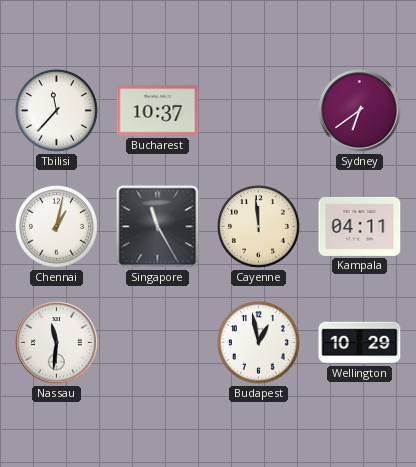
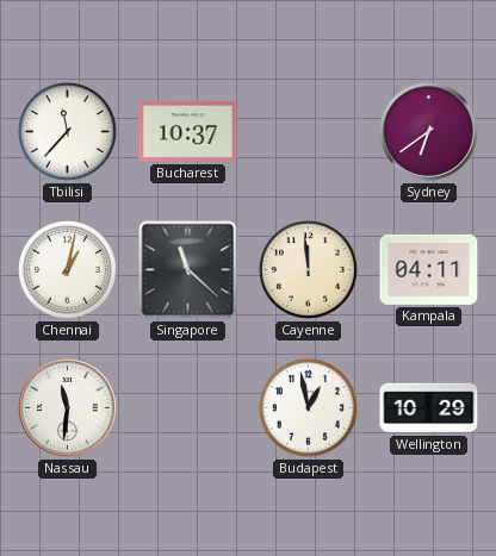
Singapore: 11:25 -> 11:22
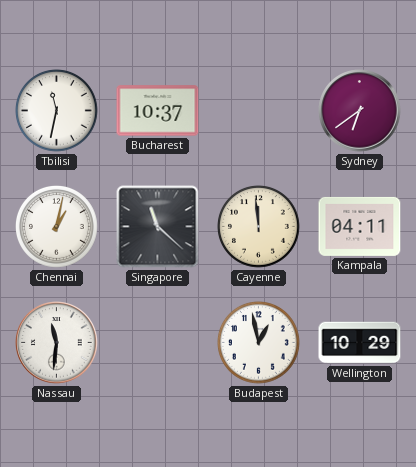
Tbilisi: 11:37 -> 11:32
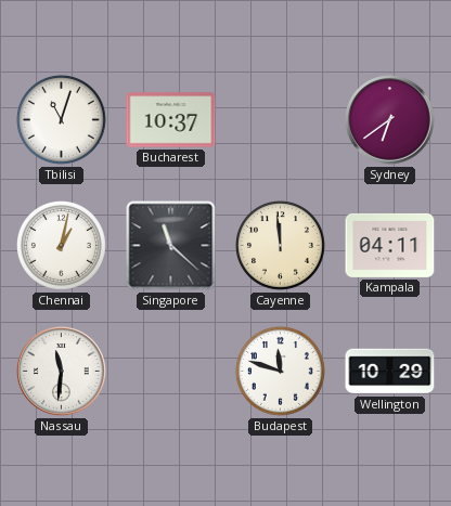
Tbilisi: 11:32 -> 11:03
Budapest: 12:58 -> 11:48
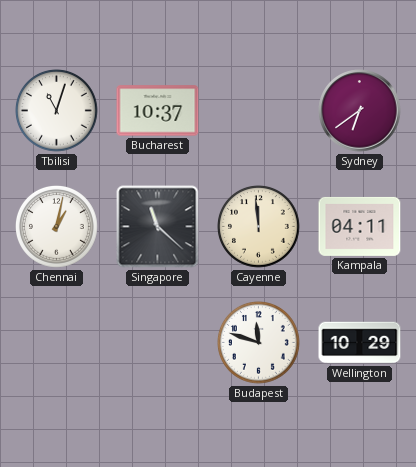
Nassau: 11:31 -> none
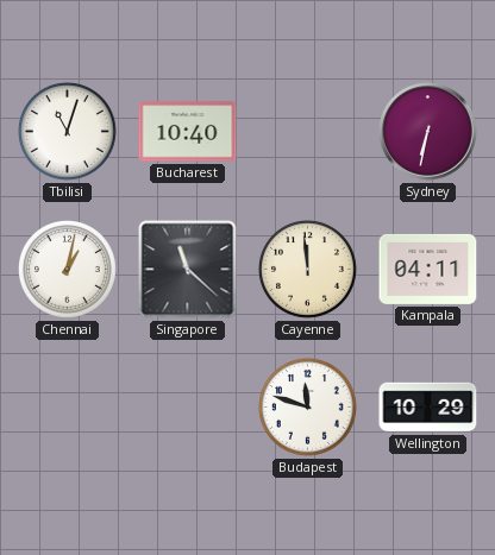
Bucharest: 10:37 -> 10:40
Sydney: 6:39 -> 6:32
